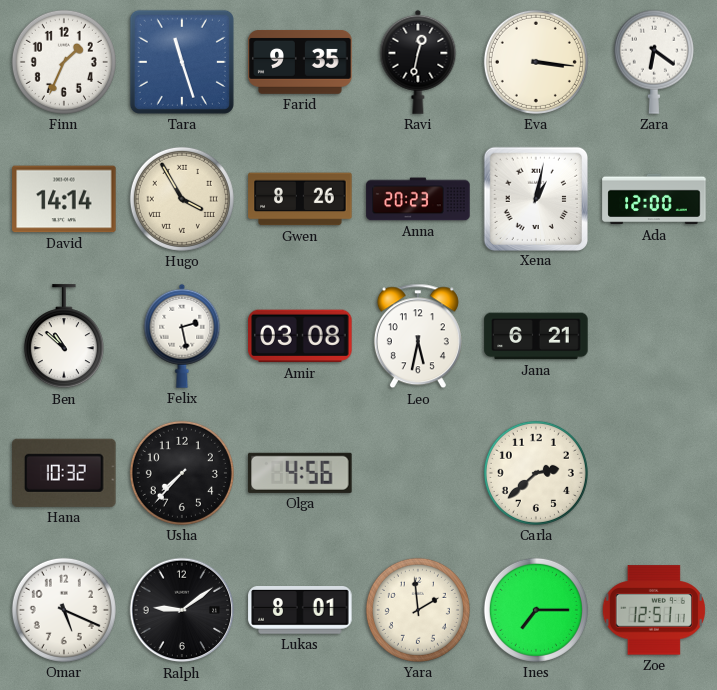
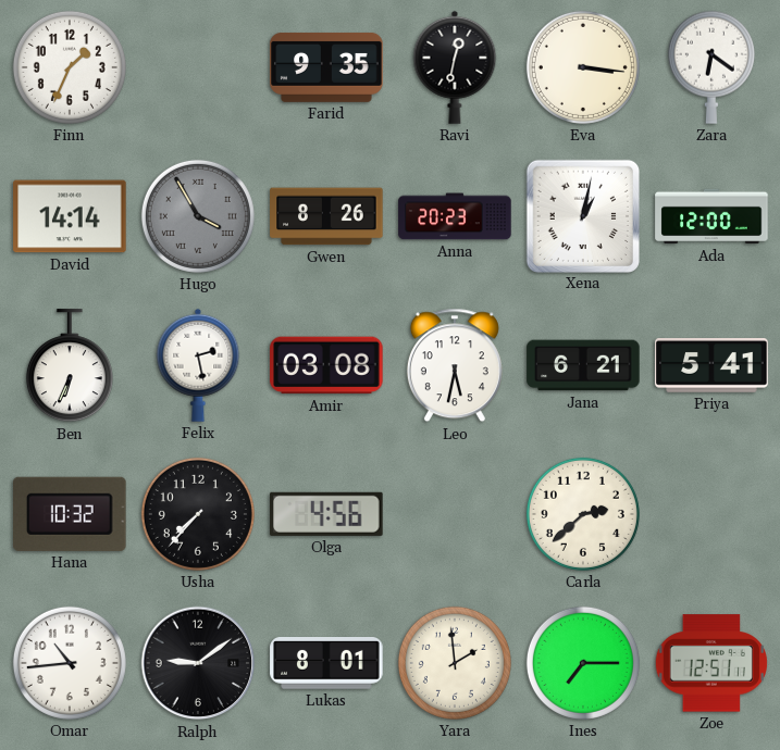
Tara: 11:27 -> none
Hugo dial: cream -> grey
Ben: 10:52 -> 6:34
Priya: none -> 5:41
Omar: 5:19 -> 10:44
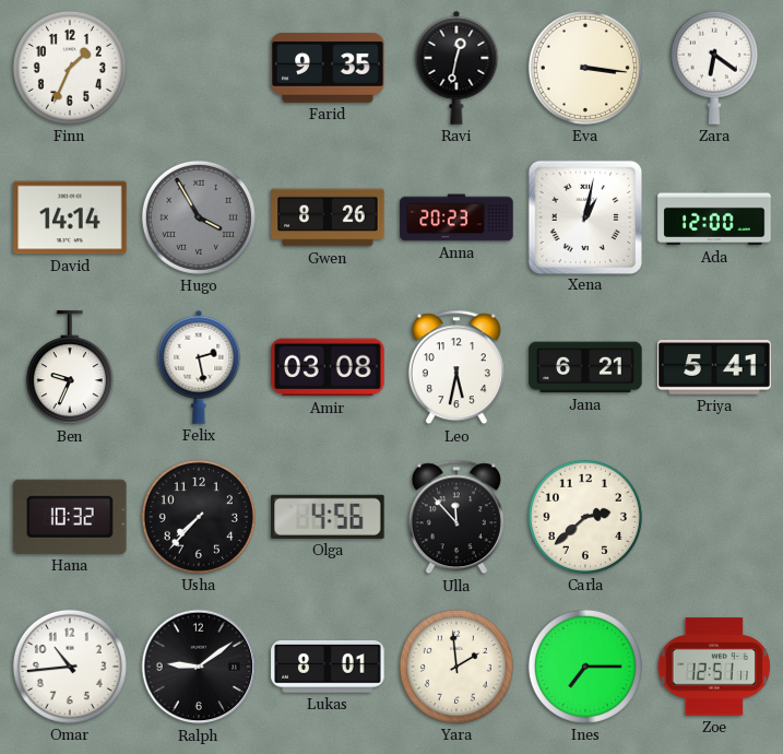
Ben: 6:34 -> 9:34
Ulla: none -> 11:53
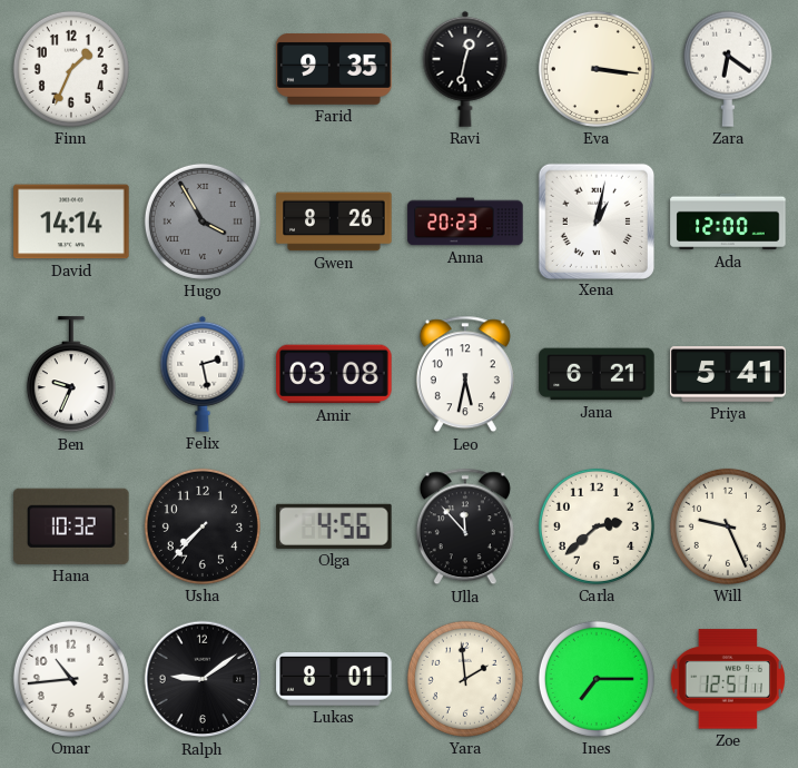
Will: none -> 9:26
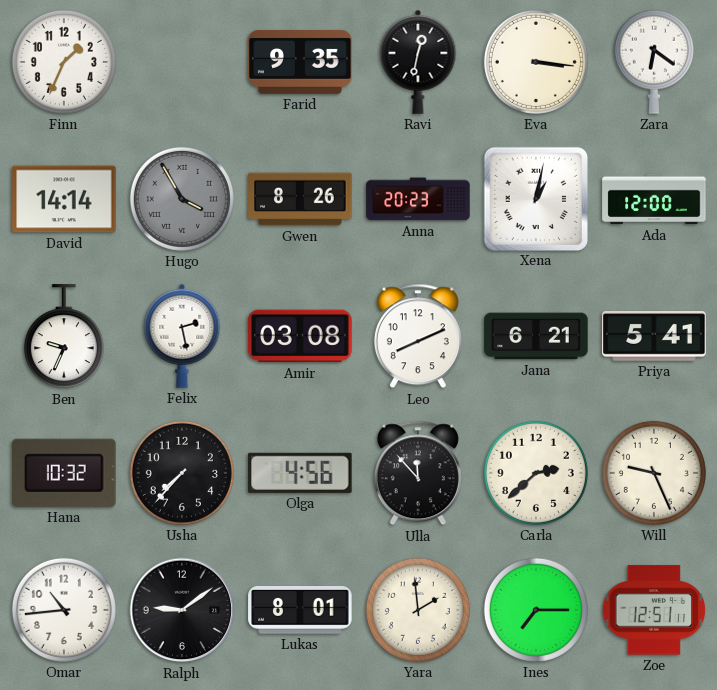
Leo: 5:32 -> 8:11
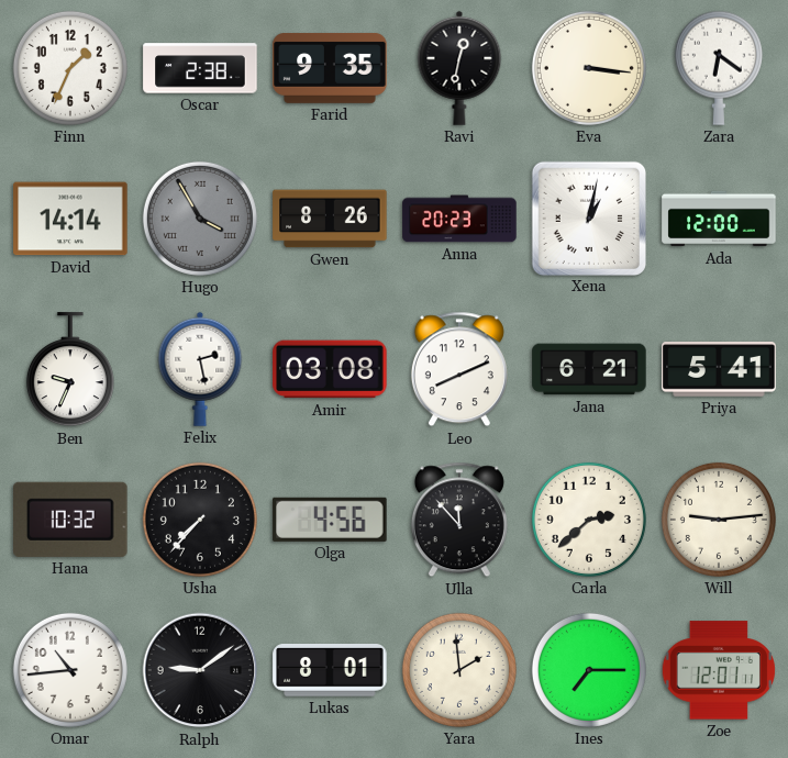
Oscar: none -> 2:38
Will: 9:26 -> 9:14
Zoe: 12:51 -> 12:01
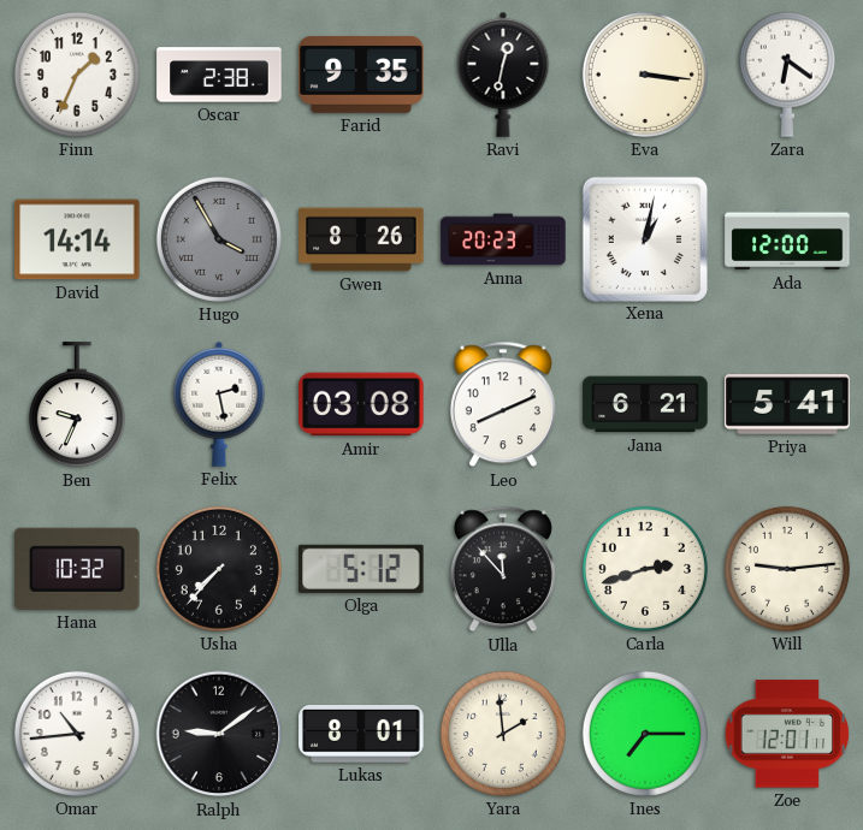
Olga: 4:56 -> 5:12
Carla: 2:38 -> 2:42
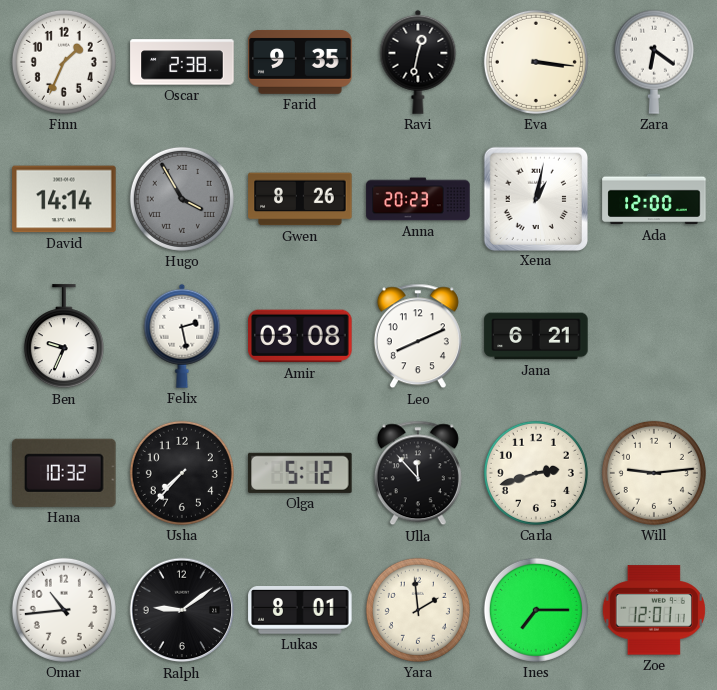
Priya: 5:41 -> none
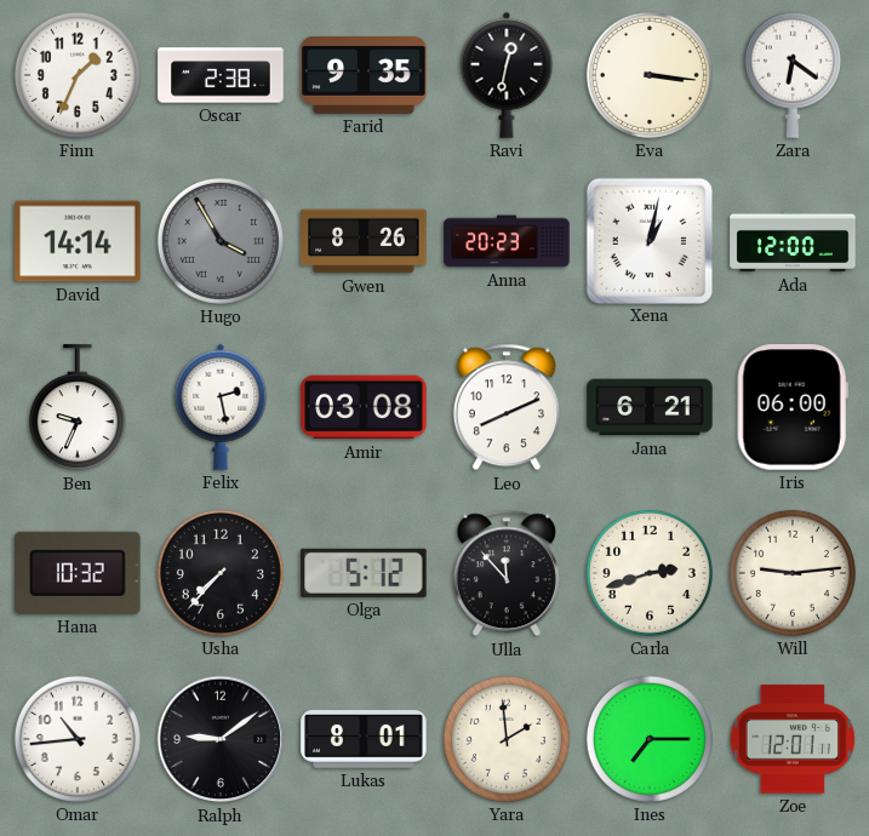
Iris: none -> 06:00
